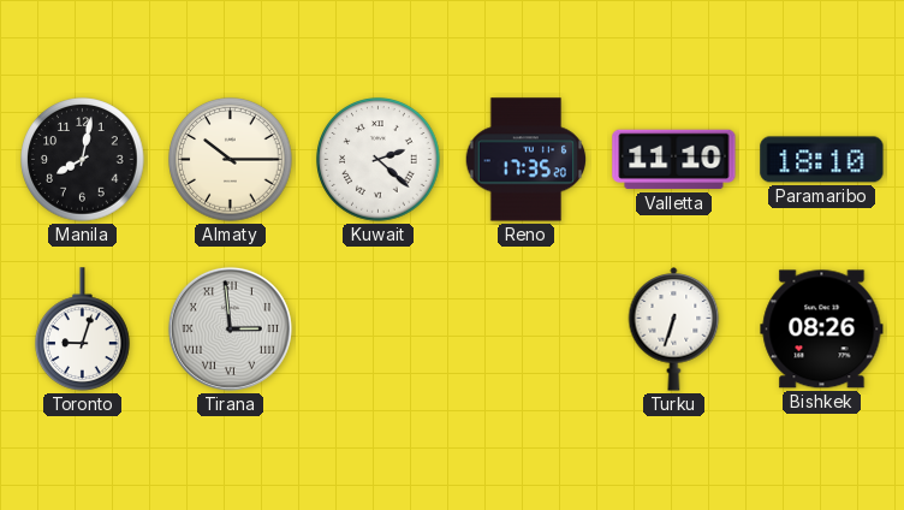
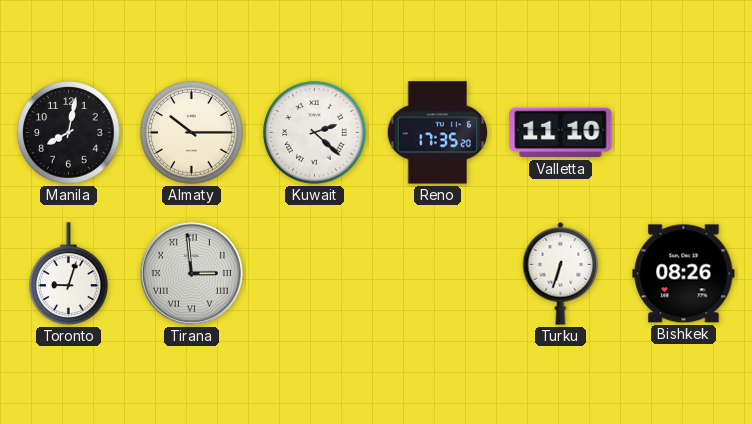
Paramaribo: 18:10 -> none
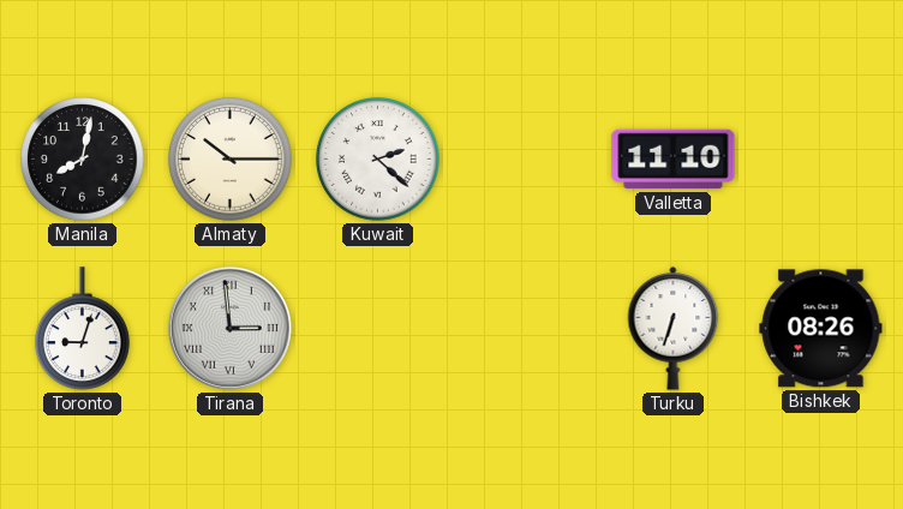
Reno: 17:35 -> none
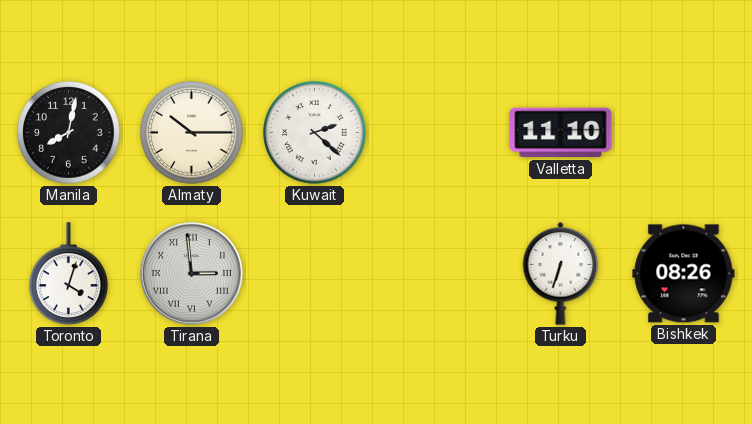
Toronto: 9:03 -> 4:03
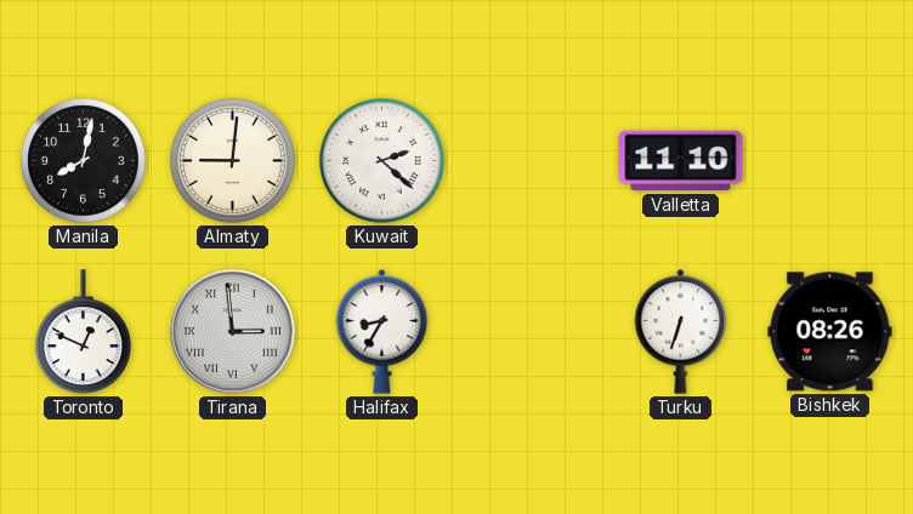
Almaty: 10:15 -> 9:01
Toronto: 4:03 -> 12:49
Halifax: none -> 8:35
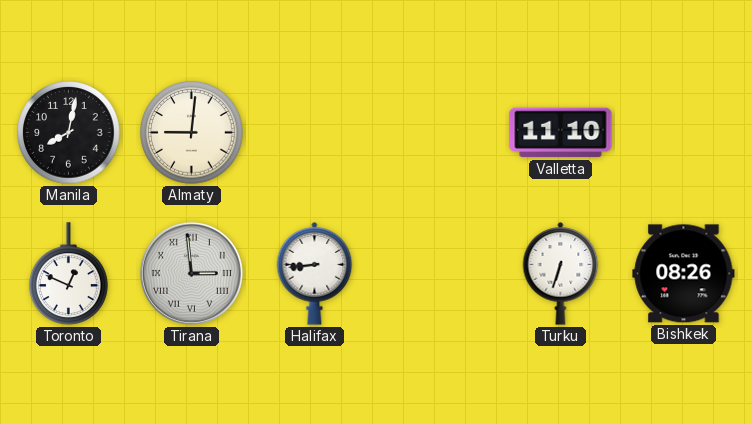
Kuwait: 2:22 -> none
Halifax: 8:35 -> 8:44
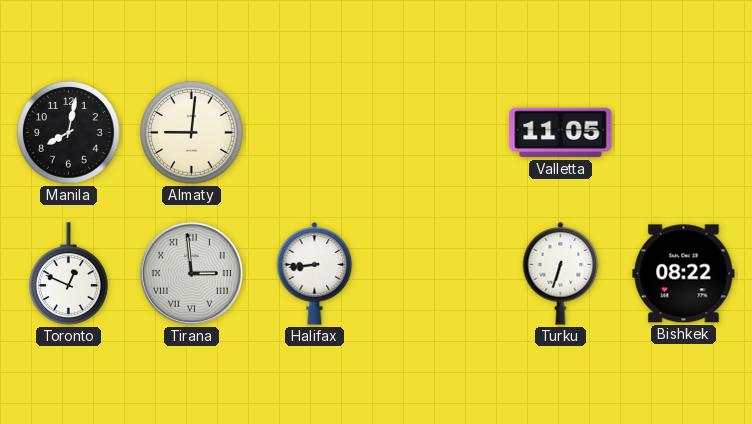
Valletta: 11:10 -> 11:05
Bishkek: 08:26 -> 08:22
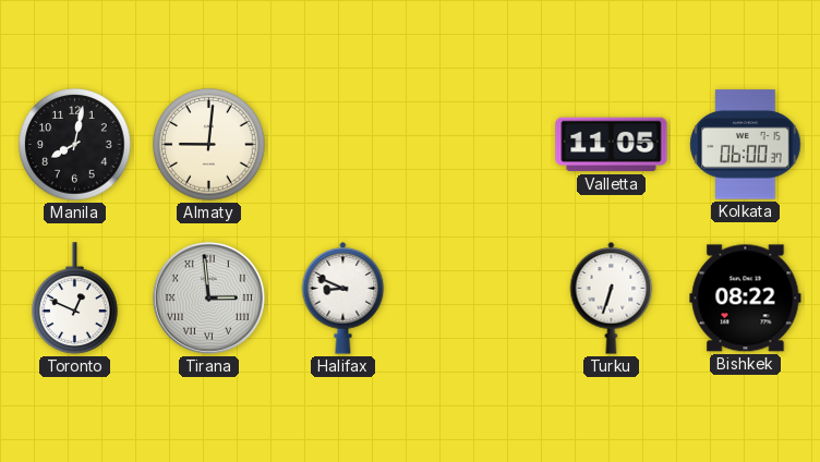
Kolkata: none -> 06:00
Halifax: 8:44 -> 8:49
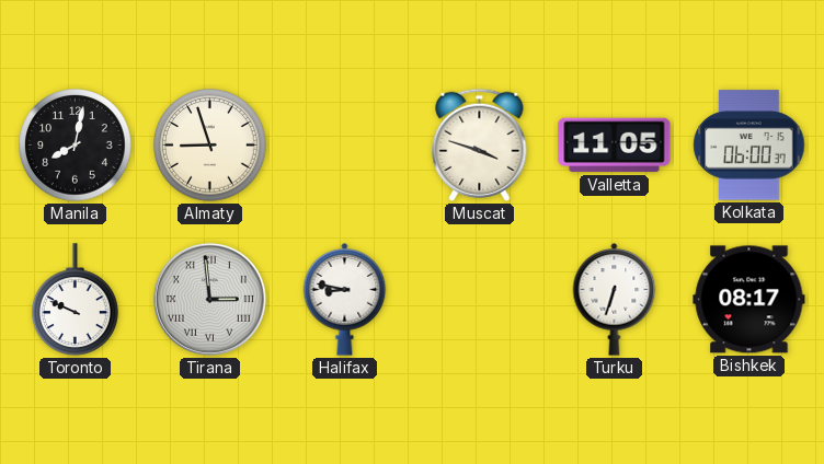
Almaty: 9:01 -> 8:57
Muscat: none -> 3:48
Toronto: 12:49 -> 9:49
Halifax: 8:49 -> 8:47
Bishkek: 08:22 -> 08:17
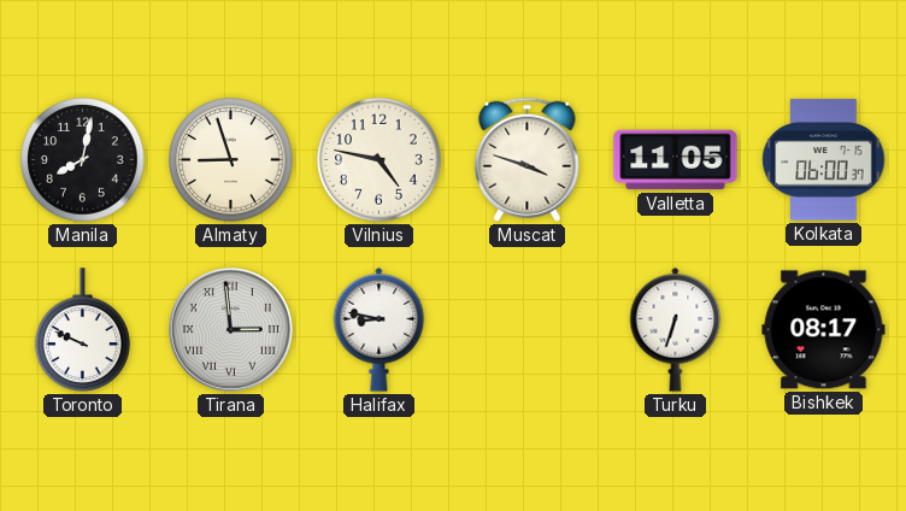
Vilnius: none -> 4:47
